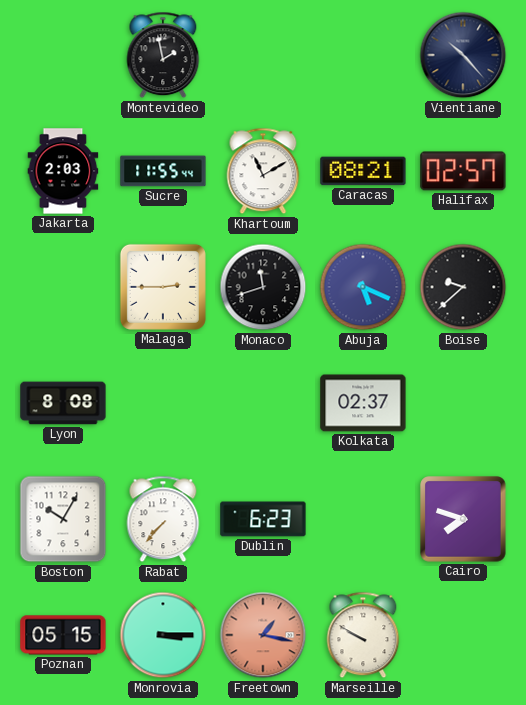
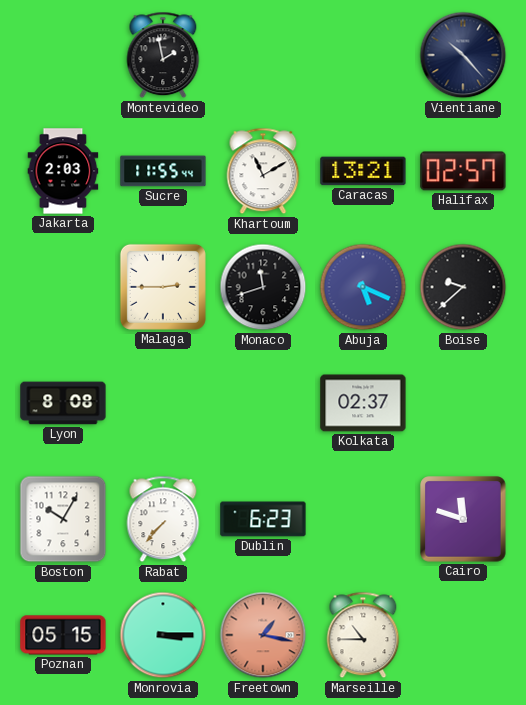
Caracas: 08:21 -> 13:21
Cairo: 7:48 -> 11:48
Marseille: 9:50 -> 10:45
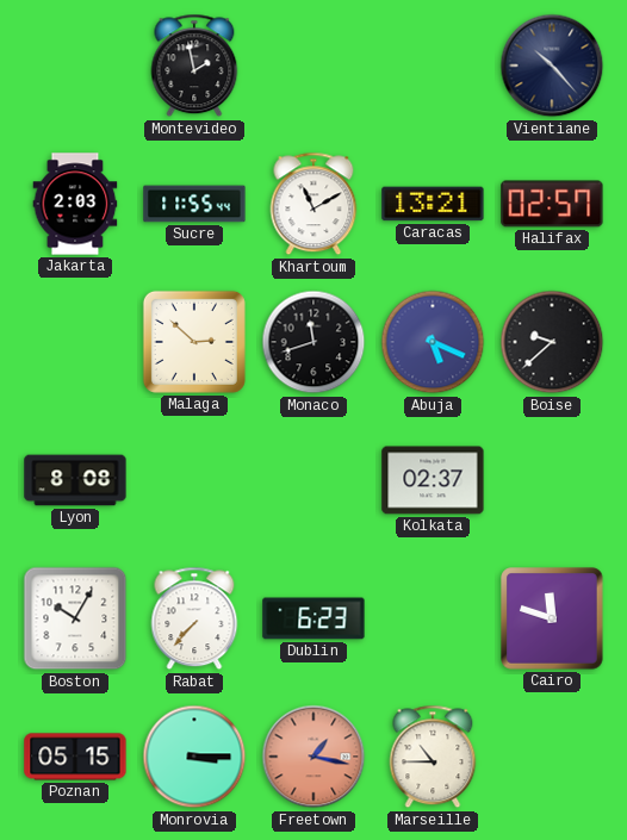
Malaga: 2:45 -> 2:52
